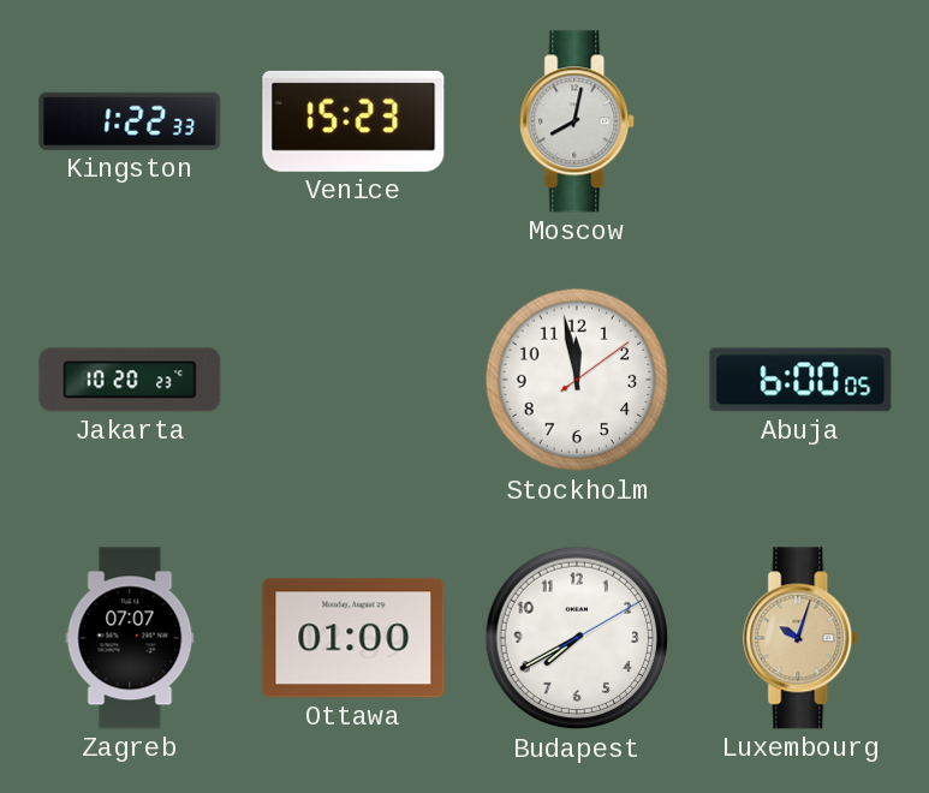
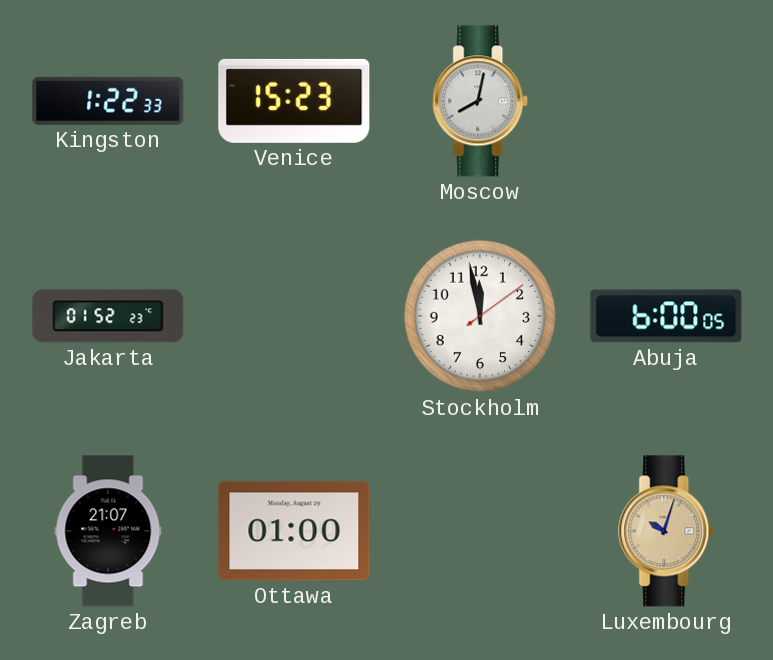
Jakarta: 10:20 -> 01:52
Zagreb: 07:07 -> 21:07
Budapest: 7:40 -> none
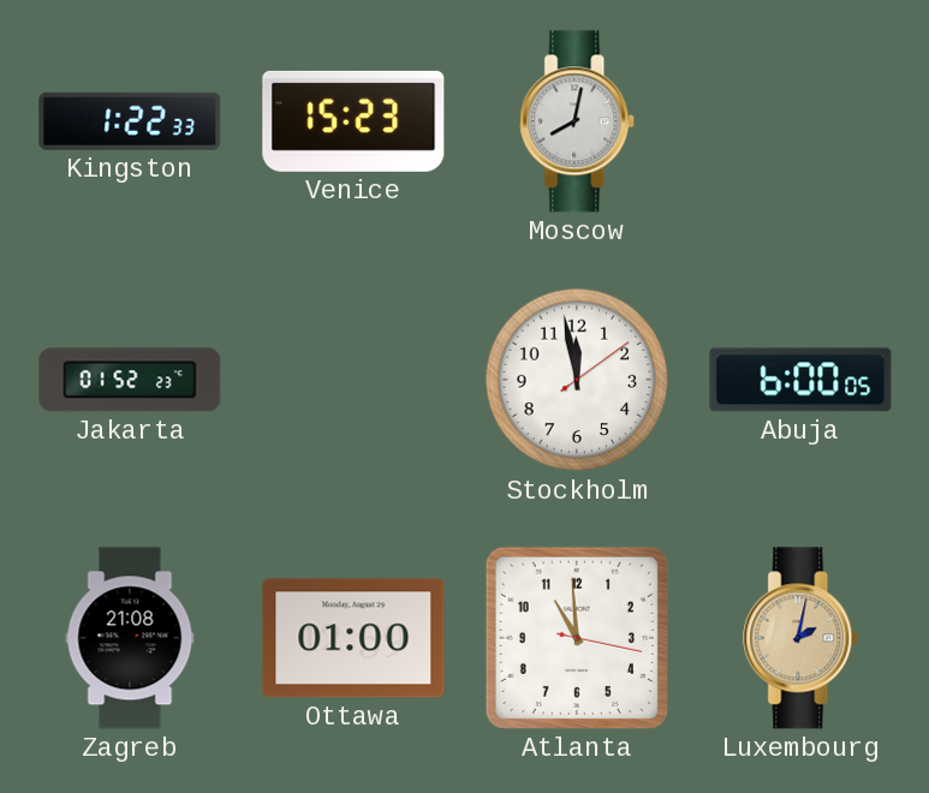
Zagreb: 21:07 -> 21:08
Atlanta: none -> 10:59
Luxembourg: 10:03 -> 2:02
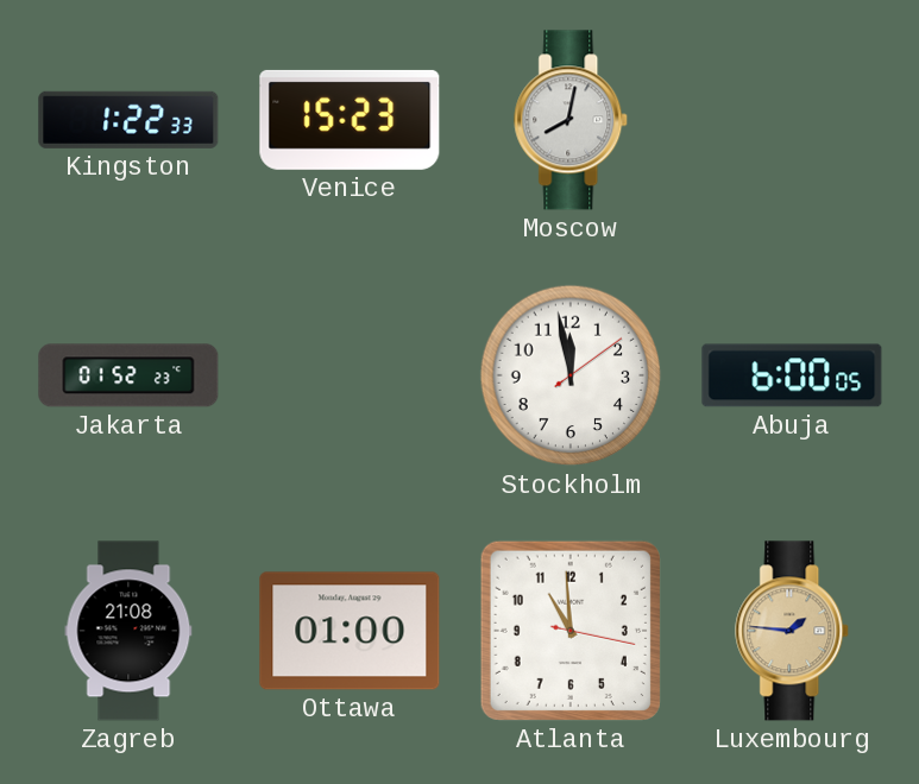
Luxembourg: 2:02 -> 1:46
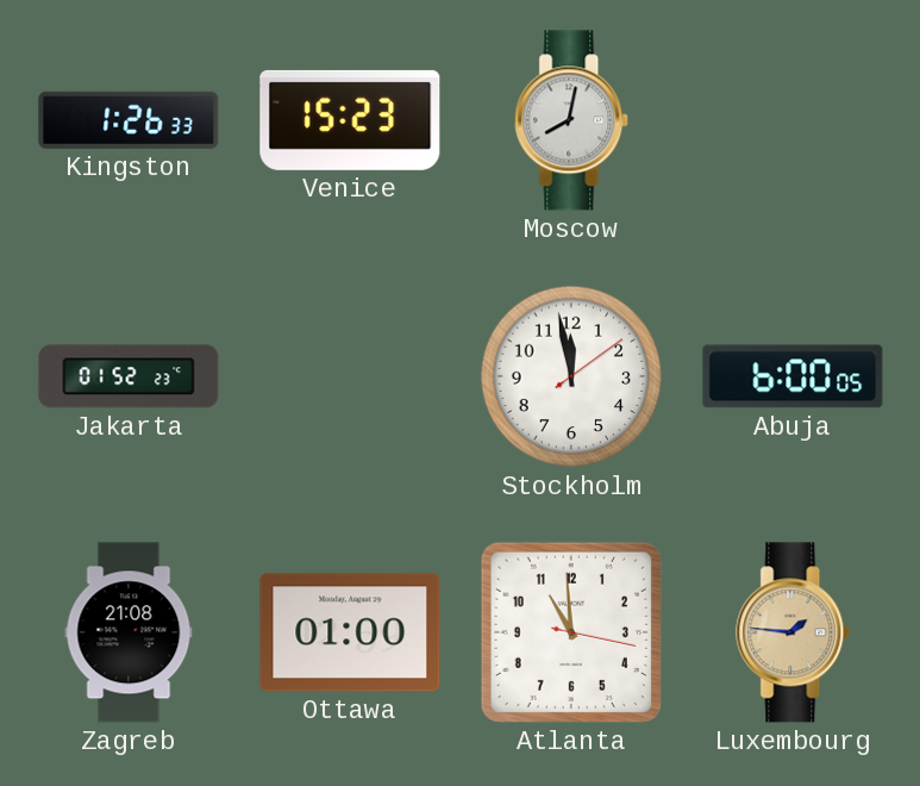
Kingston: 1:22 -> 1:26
